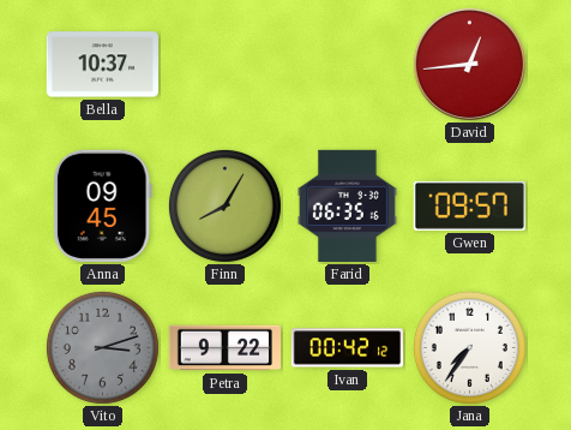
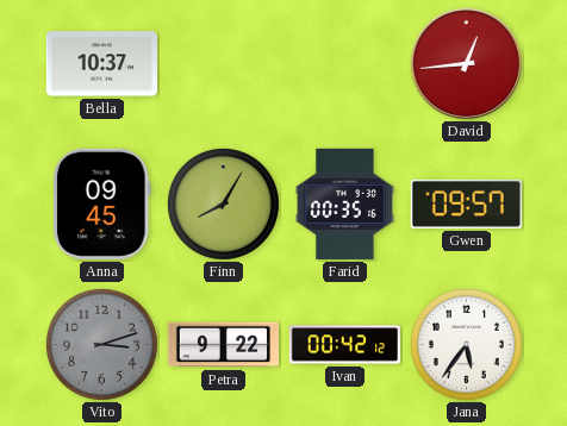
Farid: 06:35 -> 00:35
Jana: 7:36 -> 5:36
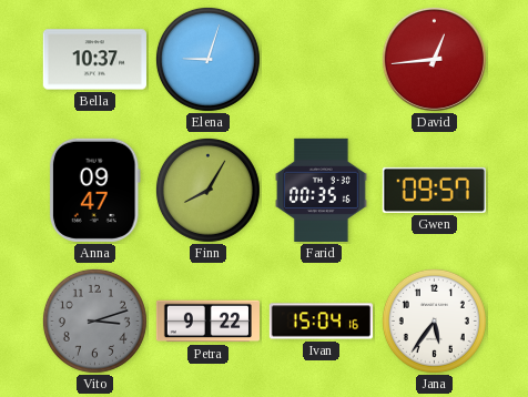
Elena: none -> 9:03
Anna: 09:45 -> 09:47
Ivan: 00:42 -> 15:04
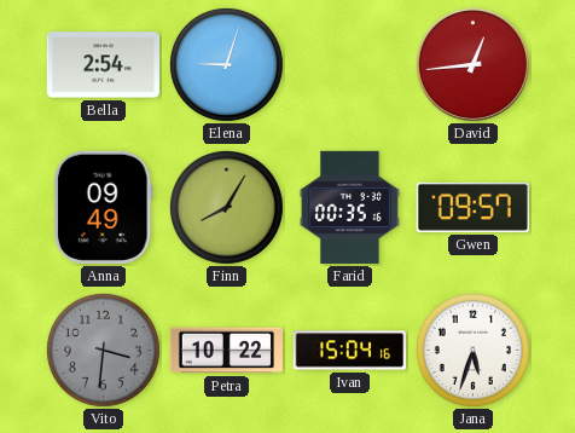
Bella: 10:37 -> 2:54
Anna: 09:47 -> 09:49
Vito: 3:12 -> 3:31
Petra: 9:22 -> 10:22
Jana: 5:36 -> 5:33
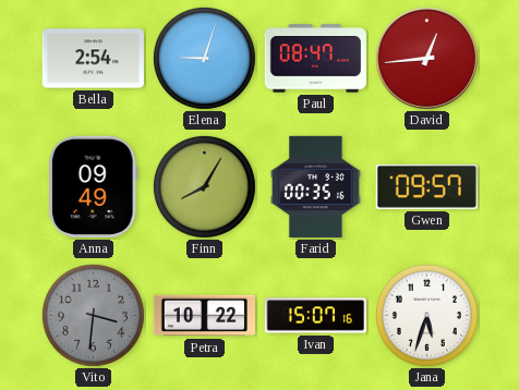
Paul: none -> 08:47
Ivan: 15:04 -> 15:07
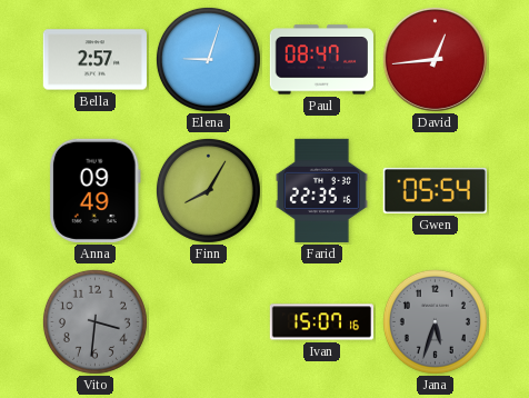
Bella: 2:54 -> 2:57
Farid: 00:35 -> 22:35
Gwen: 09:57 -> 05:54
Petra: 10:22 -> none
Jana dial: white -> grey
